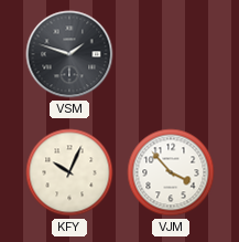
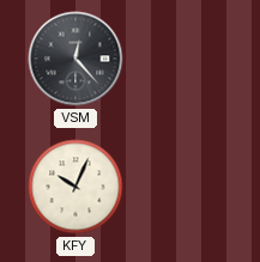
VSM: 1:48 -> 12:23
VJM: 3:53 -> none
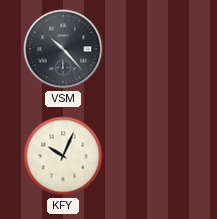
VSM: 12:23 -> 10:23
